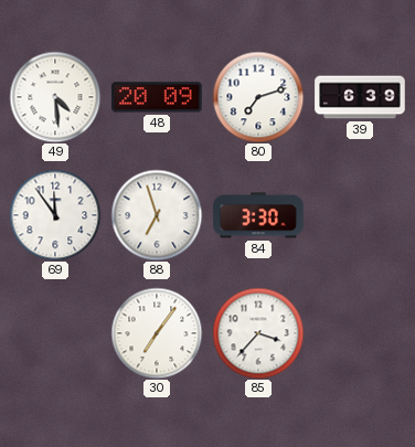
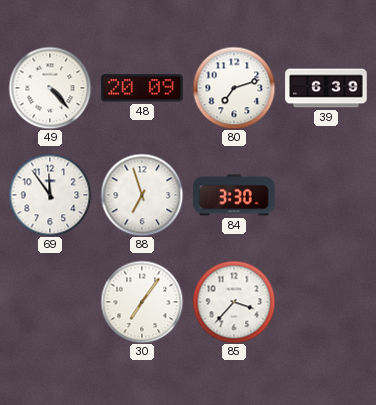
49: 4:29 -> 4:23
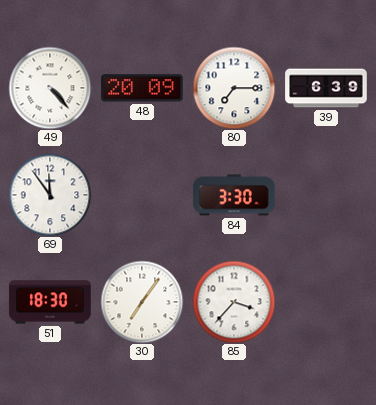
80: 7:12 -> 7:15
88: 6:57 -> none
51: none -> 18:30
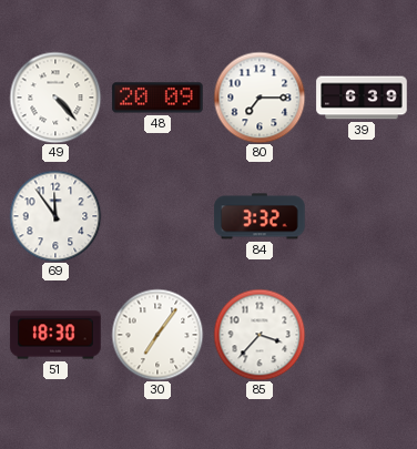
84: 3:30 -> 3:32
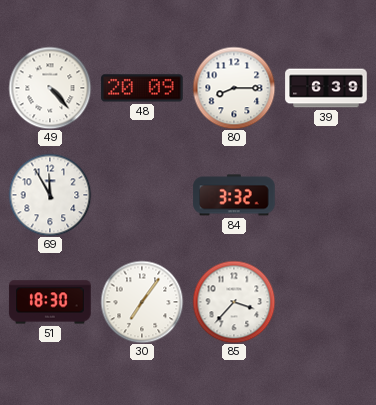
80: 7:15 -> 8:15
69: 11:54 -> 11:55
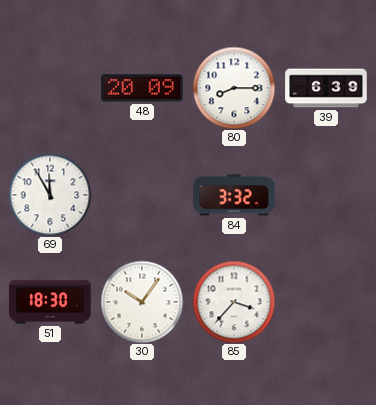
49: 4:23 -> none
30: 7:06 -> 10:06
